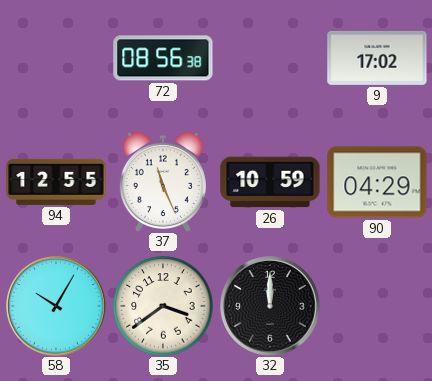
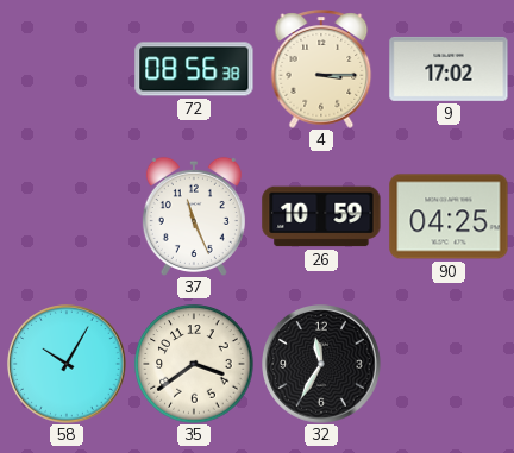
4: none -> 3:15
94: 12:55 -> none
90: 04:29 -> 04:25
32: 12:00 -> 11:35
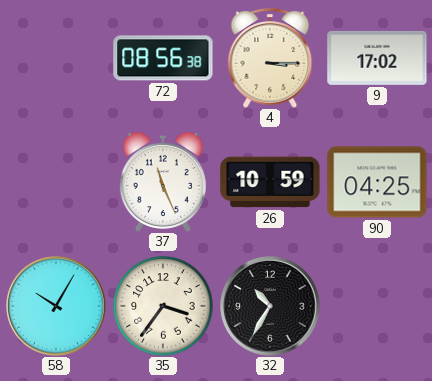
35: 3:39 -> 3:36
32: 11:35 -> 10:35
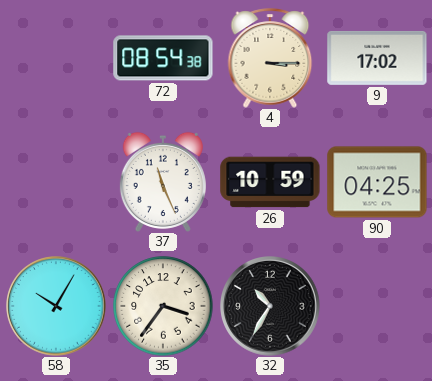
72: 08:56 -> 08:54
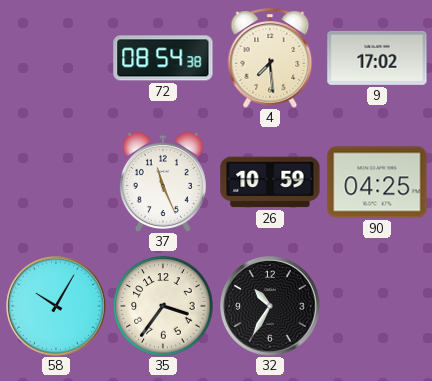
4: 3:15 -> 7:29
